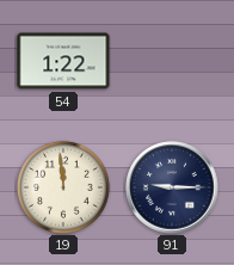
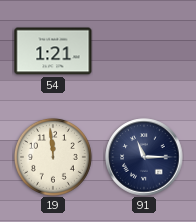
54: 1:22 -> 1:21
91: 9:15 -> 11:15
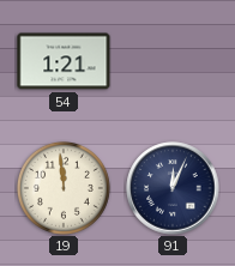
91: 11:15 -> 12:04
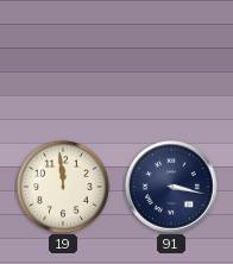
54: 1:21 -> none
91: 12:04 -> 3:17
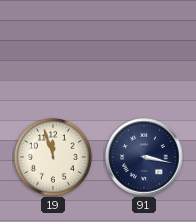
19: 11:59 -> 11:57
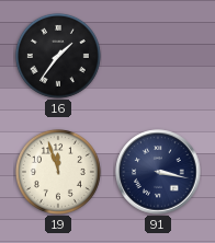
16: none -> 1:36
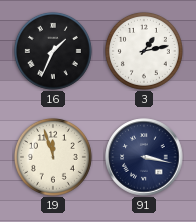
16: 1:36 -> 1:34
3: none -> 1:13
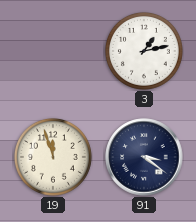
16: 1:34 -> none
91: 3:17 -> 3:21
